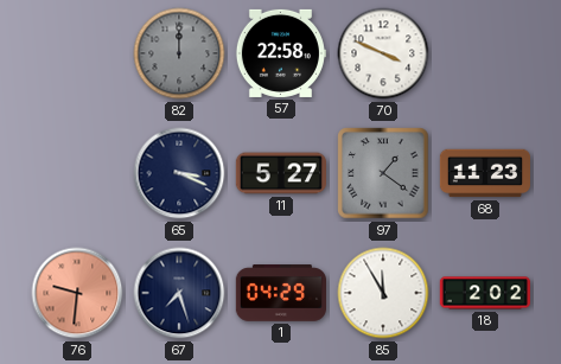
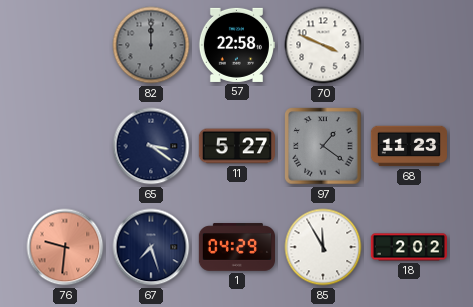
65: 3:19 -> 3:21
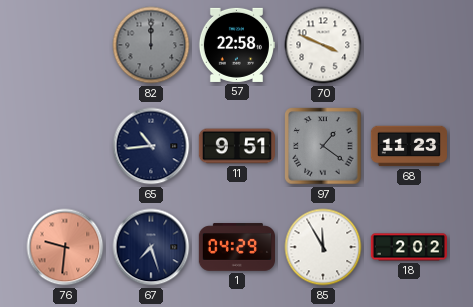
65: 3:21 -> 10:44
11: 5:27 -> 9:51
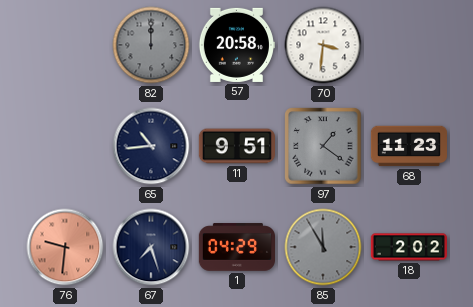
57: 22:58 -> 20:58
70: 3:49 -> 3:31
85 dial: white -> grey
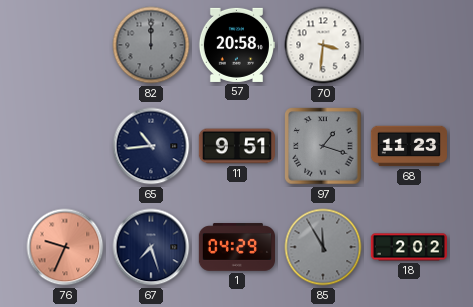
97: 1:21 -> 1:18
76: 9:31 -> 9:34
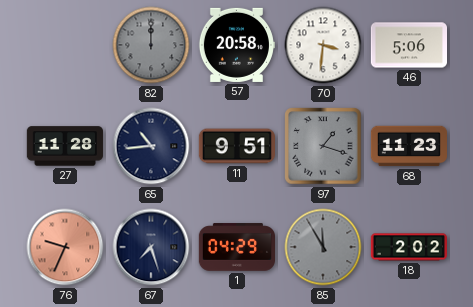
46: none -> 5:06
27: none -> 11:28
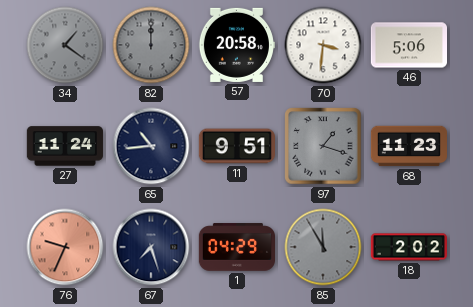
34: none -> 1:21
27: 11:28 -> 11:24
